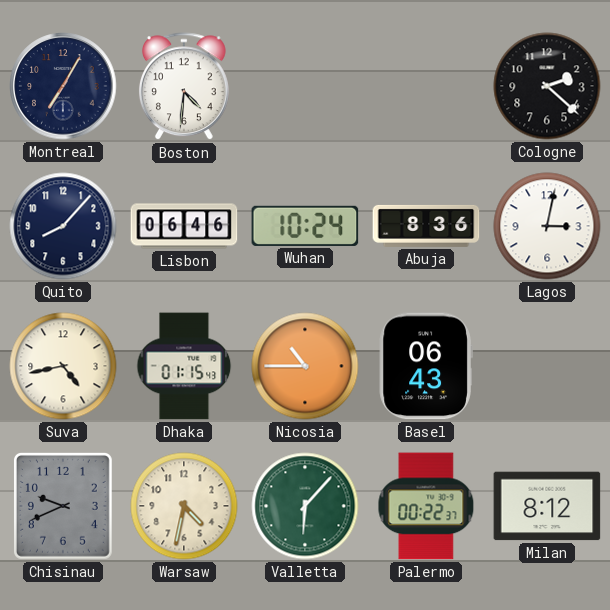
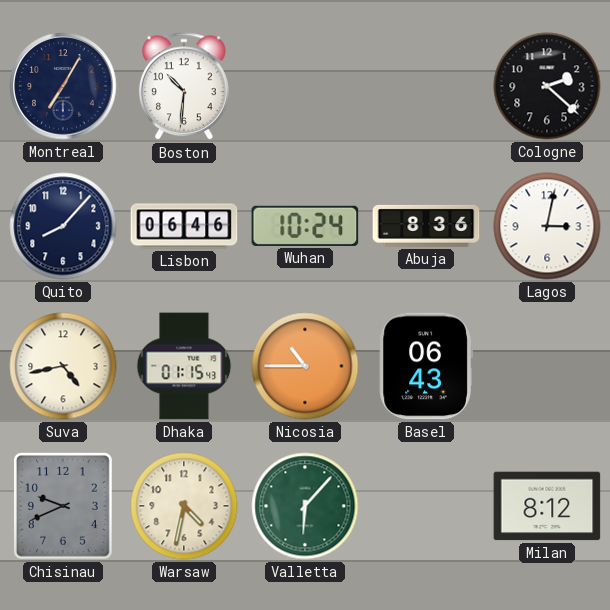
Boston: 4:31 -> 10:31
Palermo: 00:22 -> none
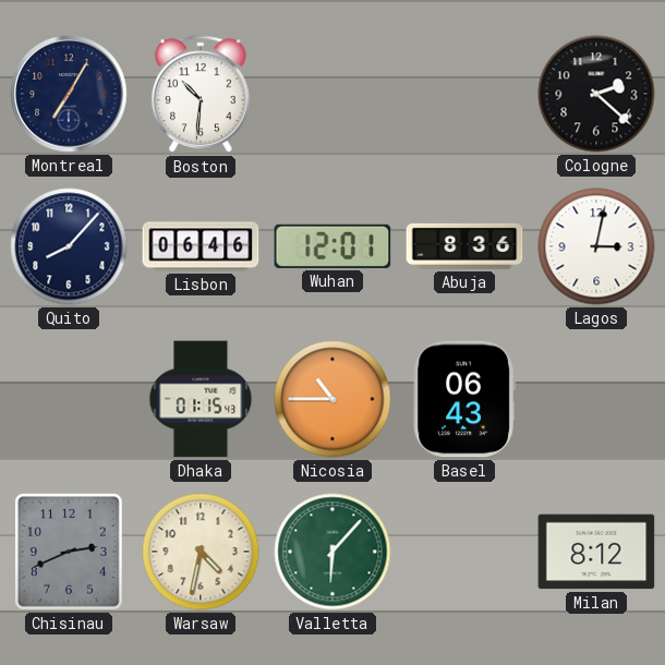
Wuhan: 10:24 -> 12:01
Suva: 4:43 -> none
Chisinau: 9:41 -> 2:41
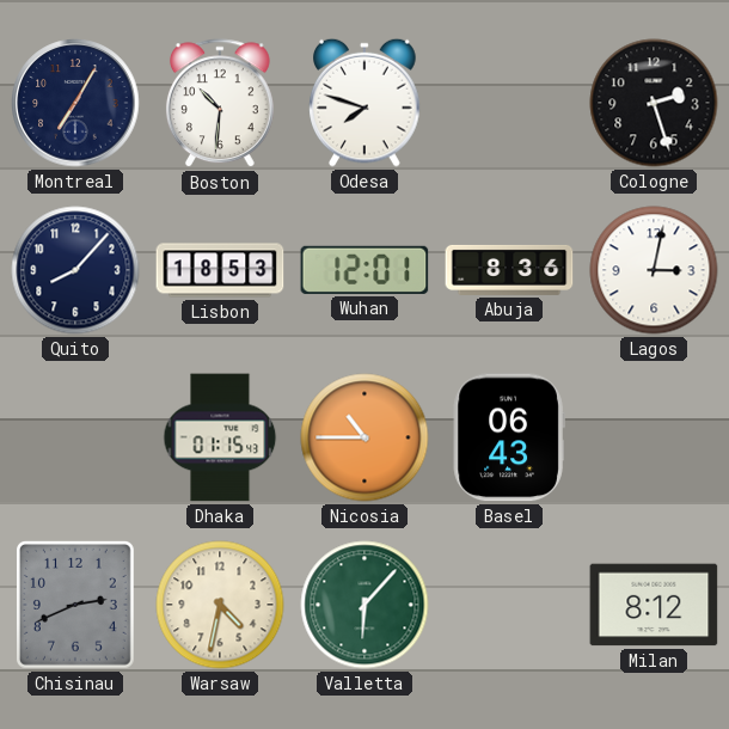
Odesa: none -> 7:48
Cologne: 2:22 -> 2:27
Lisbon: 06:46 -> 18:53
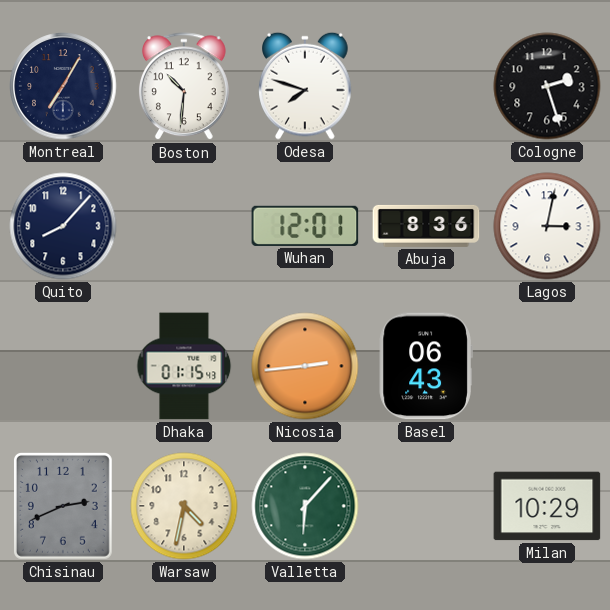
Lisbon: 18:53 -> none
Nicosia: 10:45 -> 2:44
Milan: 8:12 -> 10:29
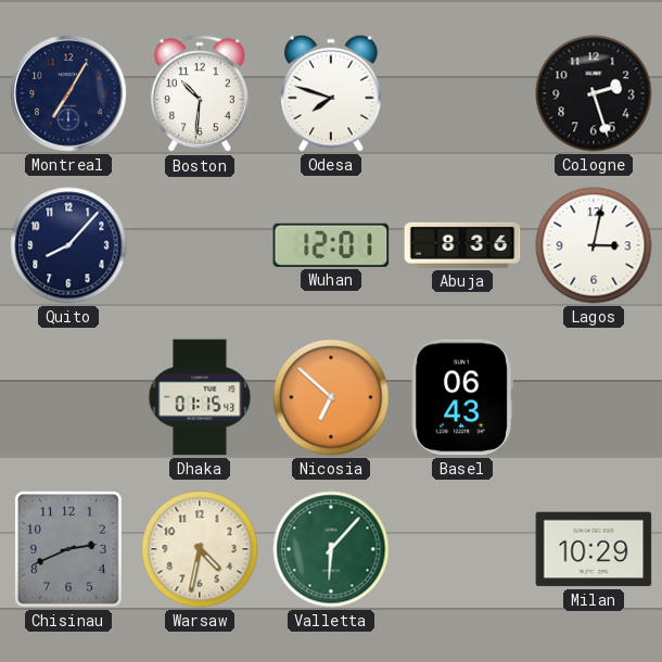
Nicosia: 2:44 -> 6:52
